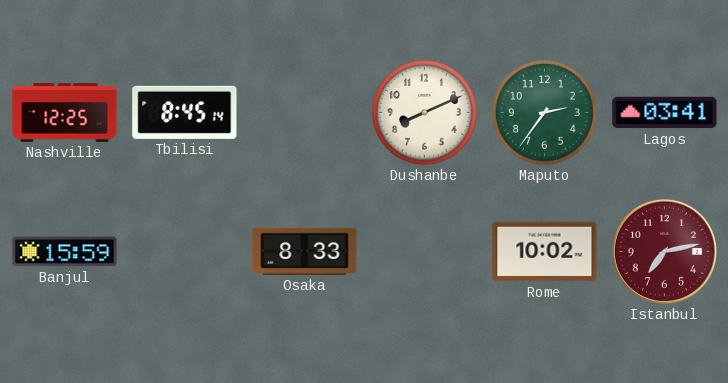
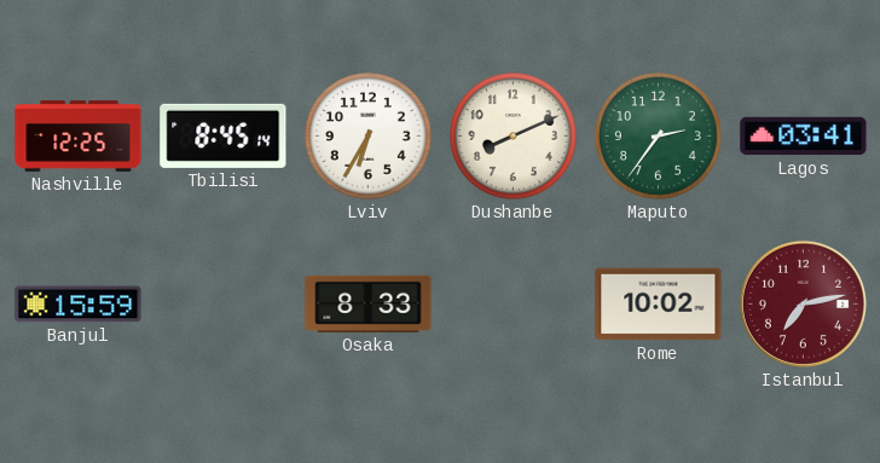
Lviv: none -> 6:35
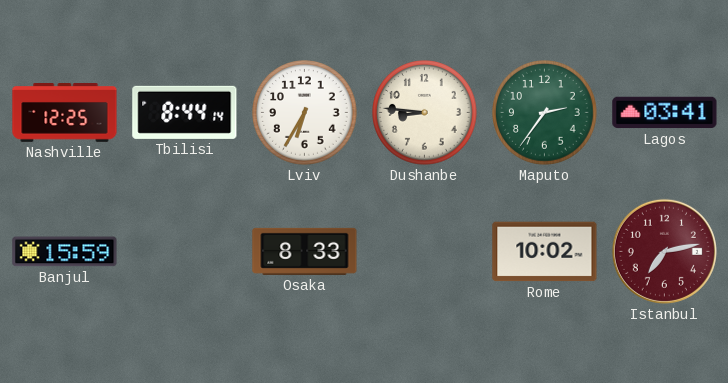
Tbilisi: 8:45 -> 8:44
Dushanbe: 8:11 -> 8:46
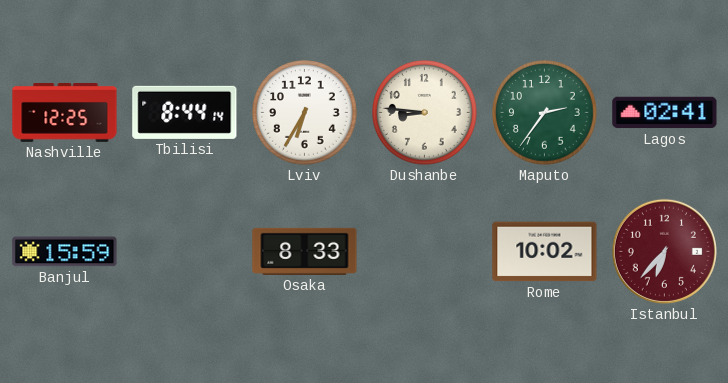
Lagos: 03:41 -> 02:41
Istanbul: 7:13 -> 6:37
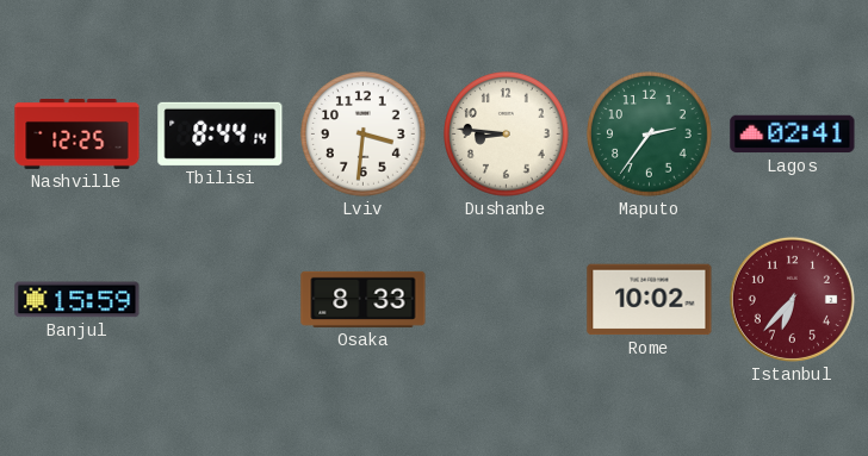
Lviv: 6:35 -> 3:31
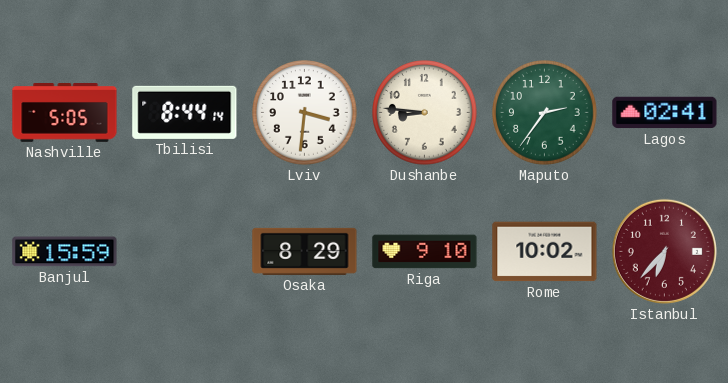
Nashville: 12:25 -> 5:05
Osaka: 8:33 -> 8:29
Riga: none -> 9:10
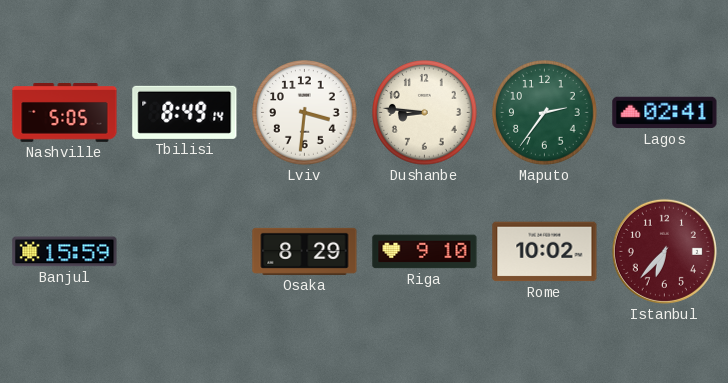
Tbilisi: 8:44 -> 8:49
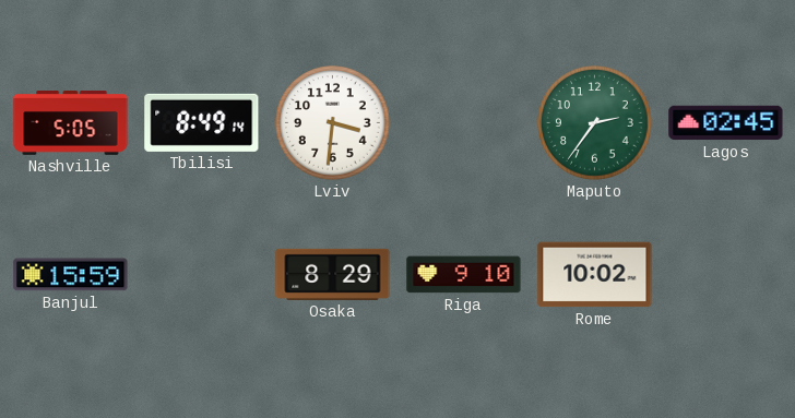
Dushanbe: 8:46 -> none
Lagos: 02:41 -> 02:45
Istanbul: 6:37 -> none
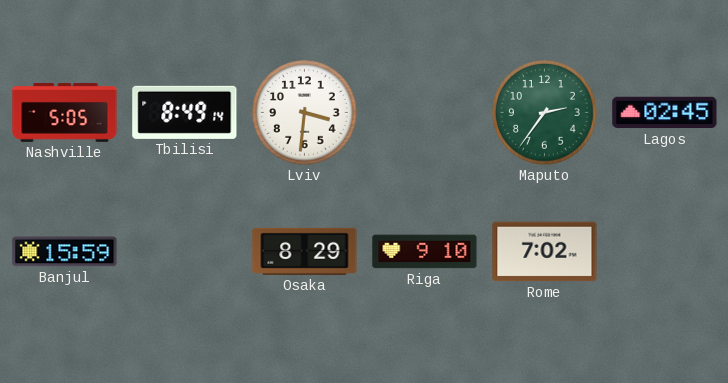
Rome: 10:02 -> 7:02
